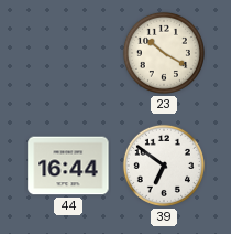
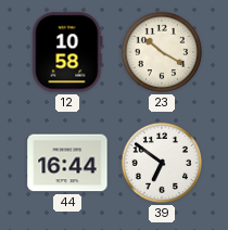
12: none -> 10:58
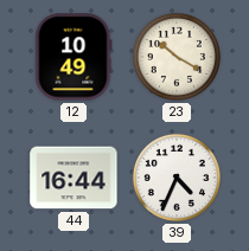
12: 10:58 -> 10:49
39: 6:51 -> 4:34
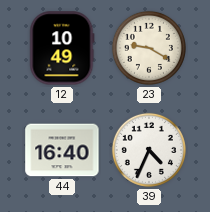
23: 10:20 -> 9:20
44: 16:44 -> 16:40
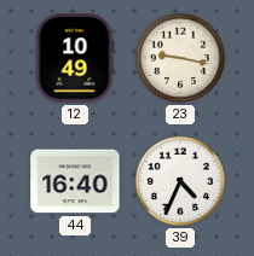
23: 9:20 -> 9:17
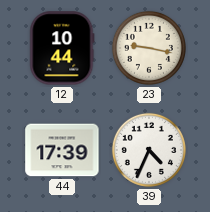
12: 10:49 -> 10:44
44: 16:40 -> 17:39
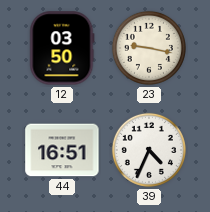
12: 10:44 -> 03:50
44: 17:39 -> 16:51
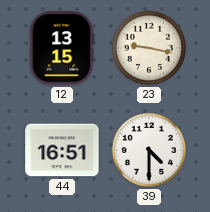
12: 03:50 -> 13:15
39: 4:34 -> 4:30
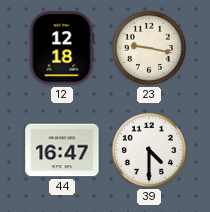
12: 13:15 -> 12:18
44: 16:51 -> 16:47
